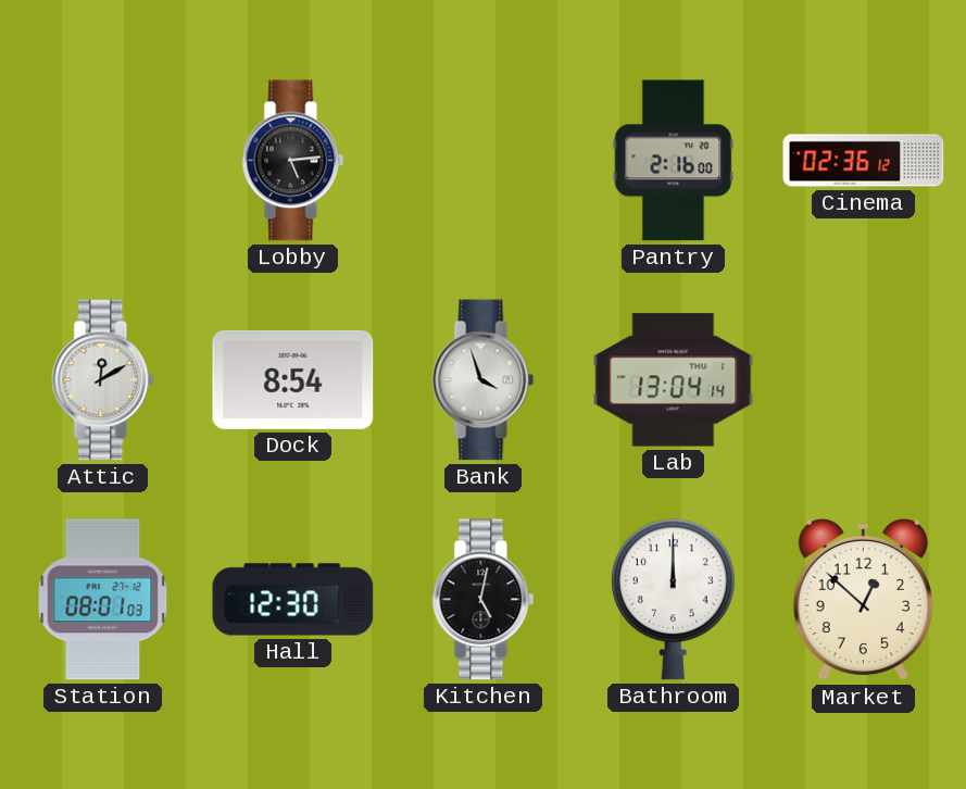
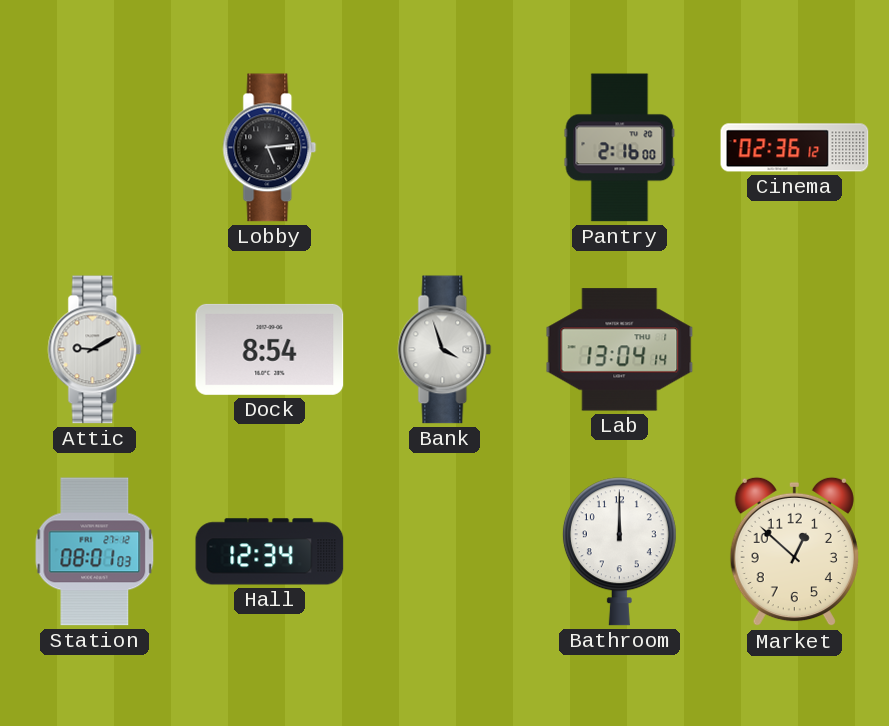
Attic: 12:10 -> 9:10
Hall: 12:30 -> 12:34
Kitchen: 5:02 -> none
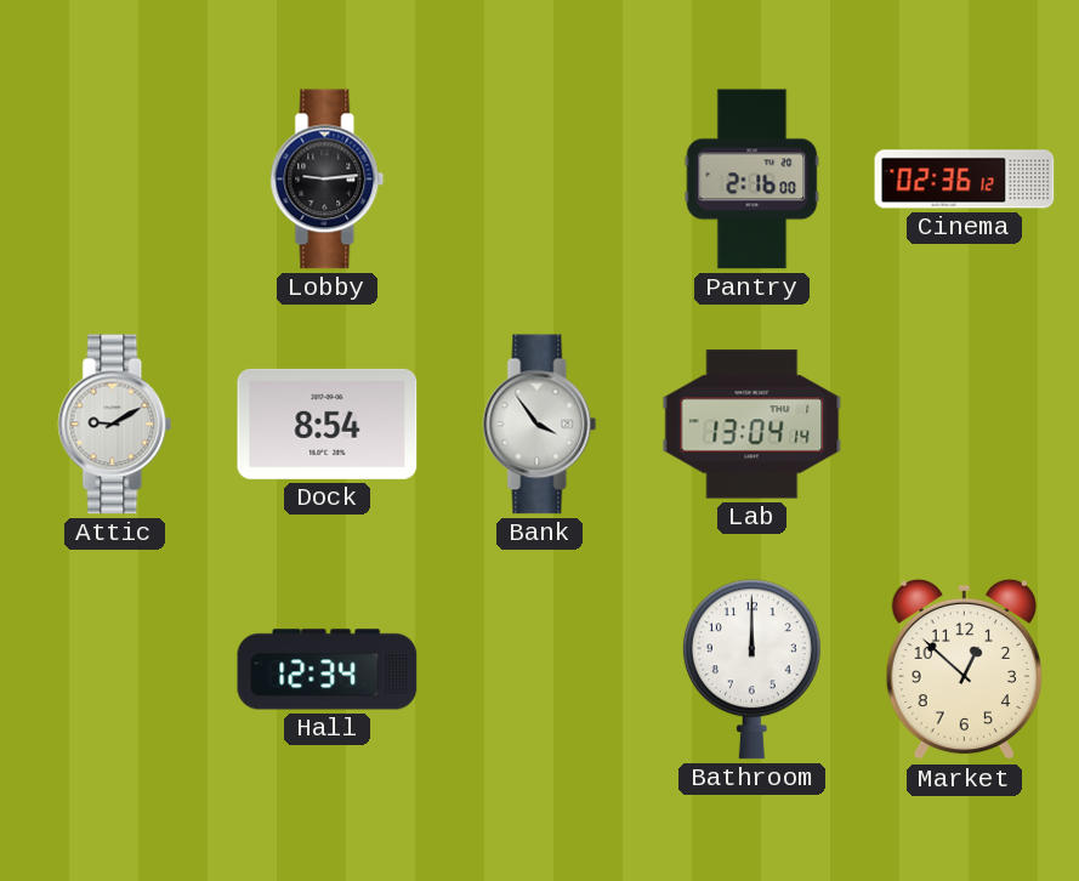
Lobby: 5:14 -> 9:14
Bank: 3:57 -> 3:54
Station: 08:01 -> none
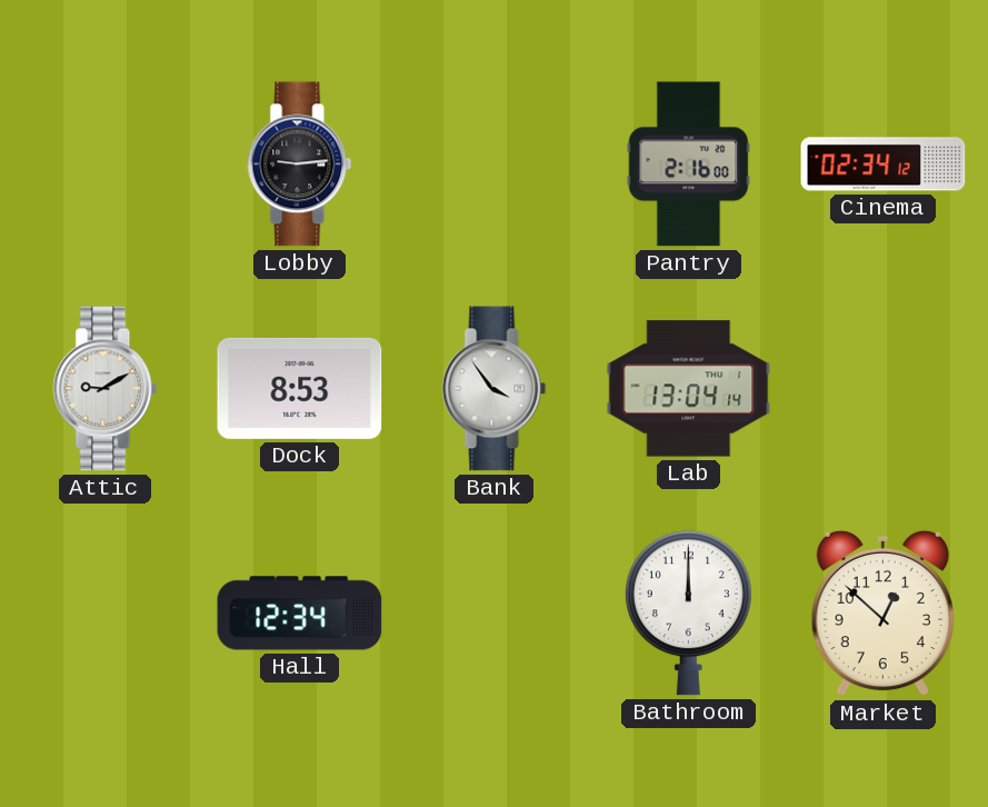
Cinema: 02:36 -> 02:34
Dock: 8:54 -> 8:53
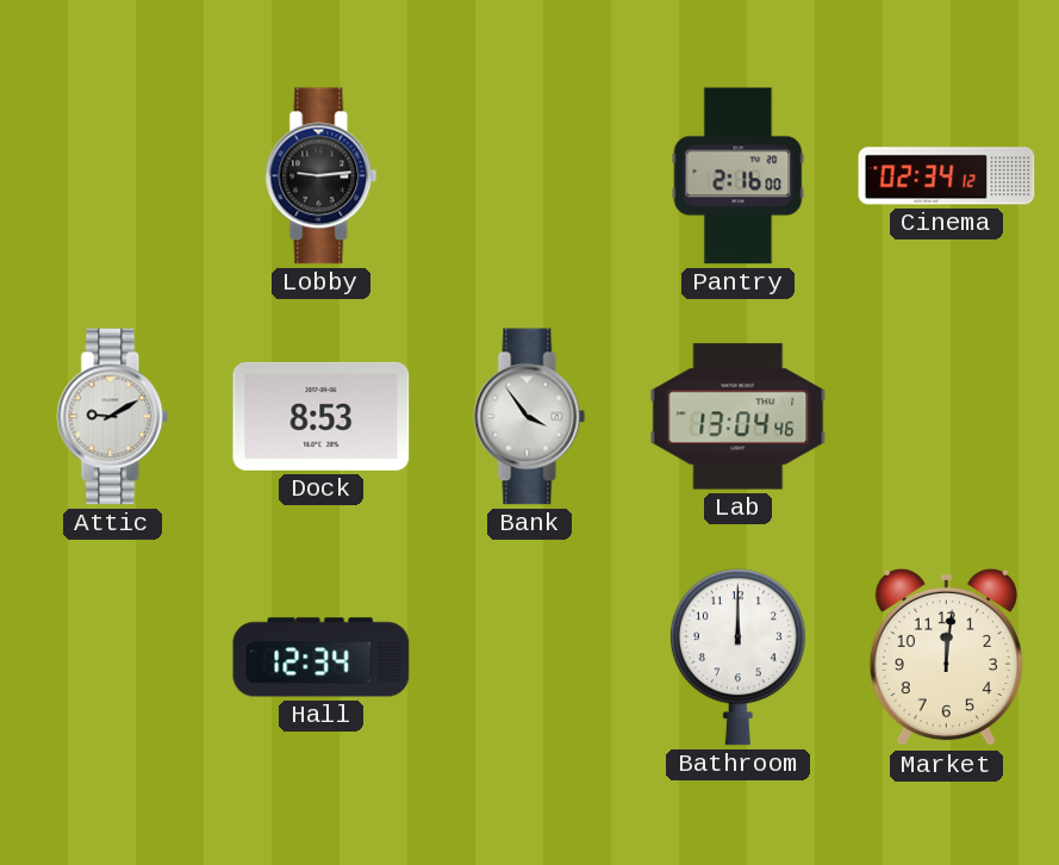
Lab: 13:04:14 -> 13:04:46
Market: 12:52 -> 12:01
